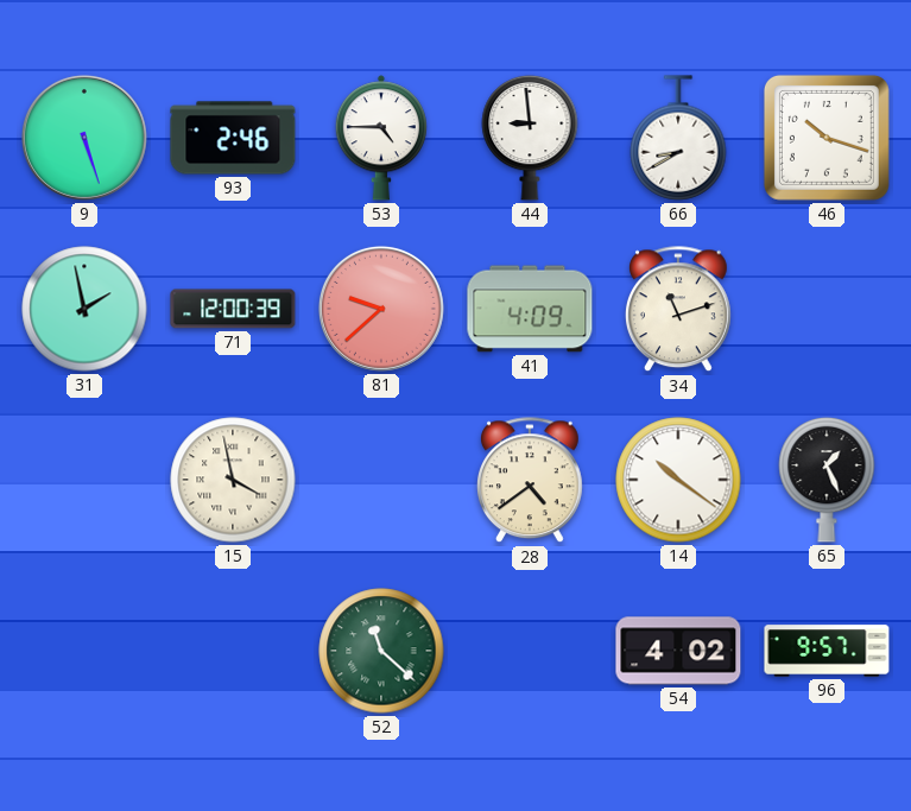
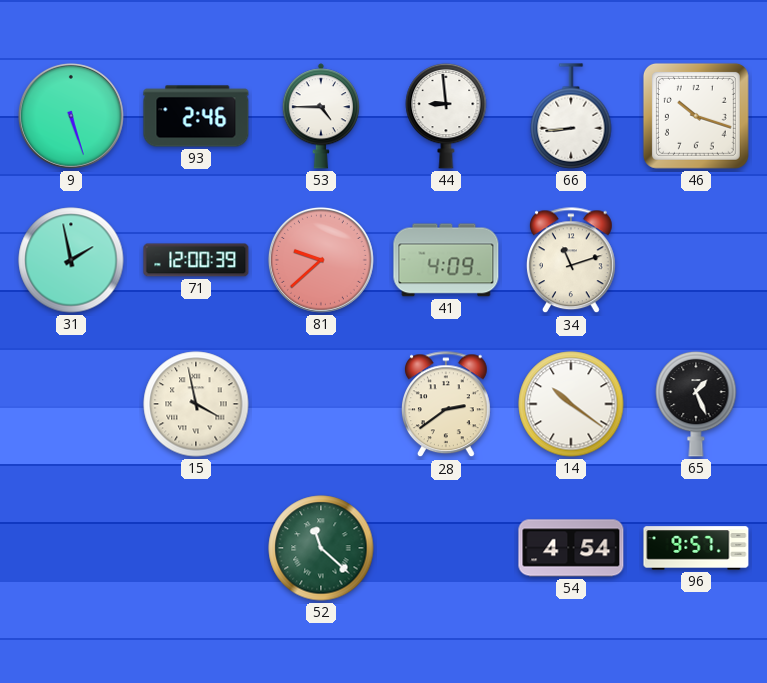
66: 8:40 -> 8:44
28: 4:39 -> 2:39
54: 4:02 -> 4:54
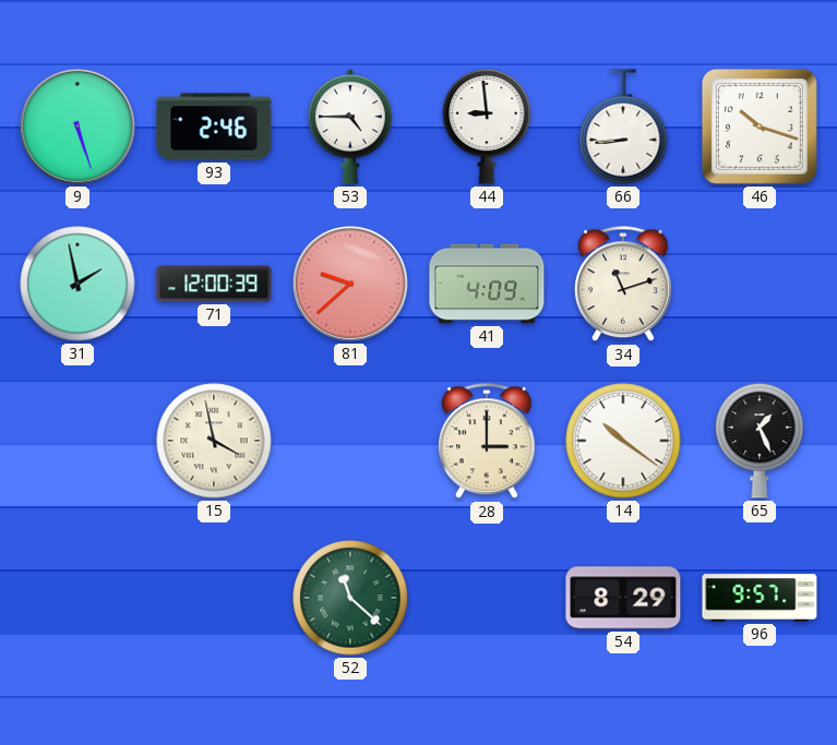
28: 2:39 -> 3:00
54: 4:54 -> 8:29
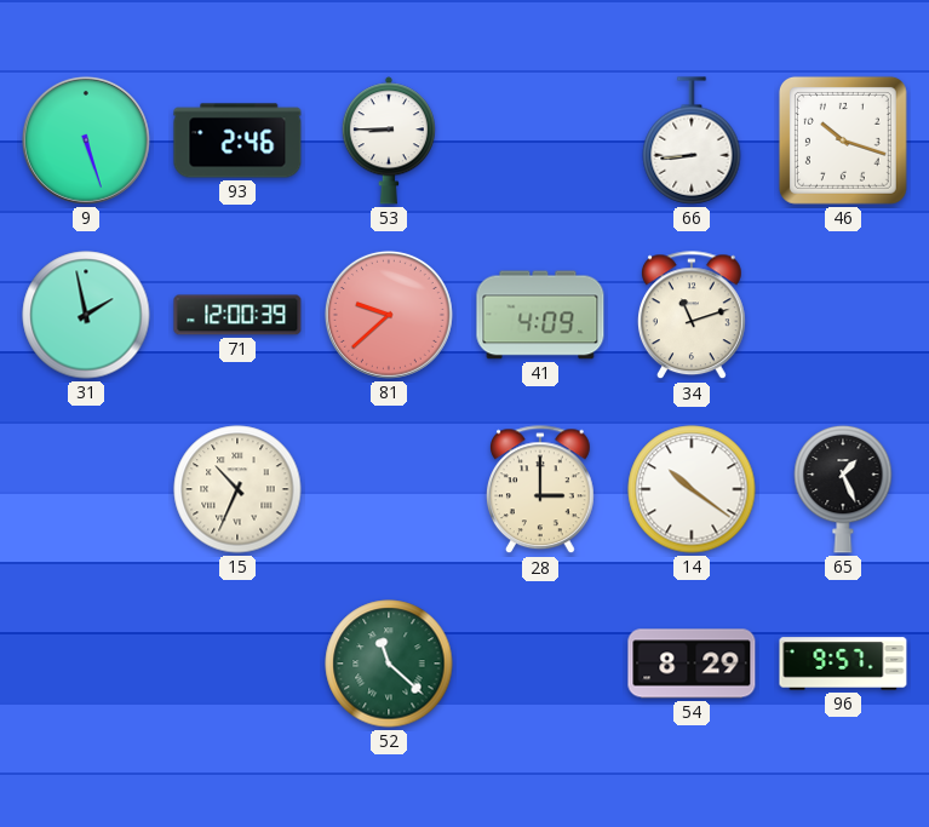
53: 4:45 -> 8:45
44: 8:59 -> none
15: 3:58 -> 10:34
